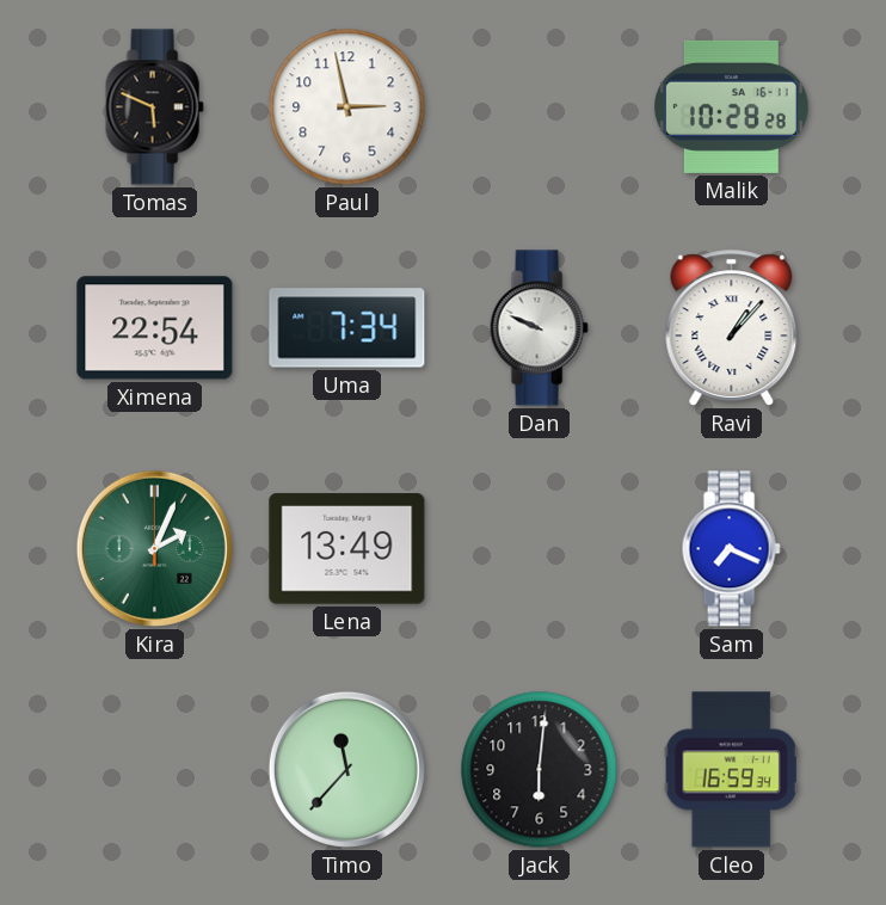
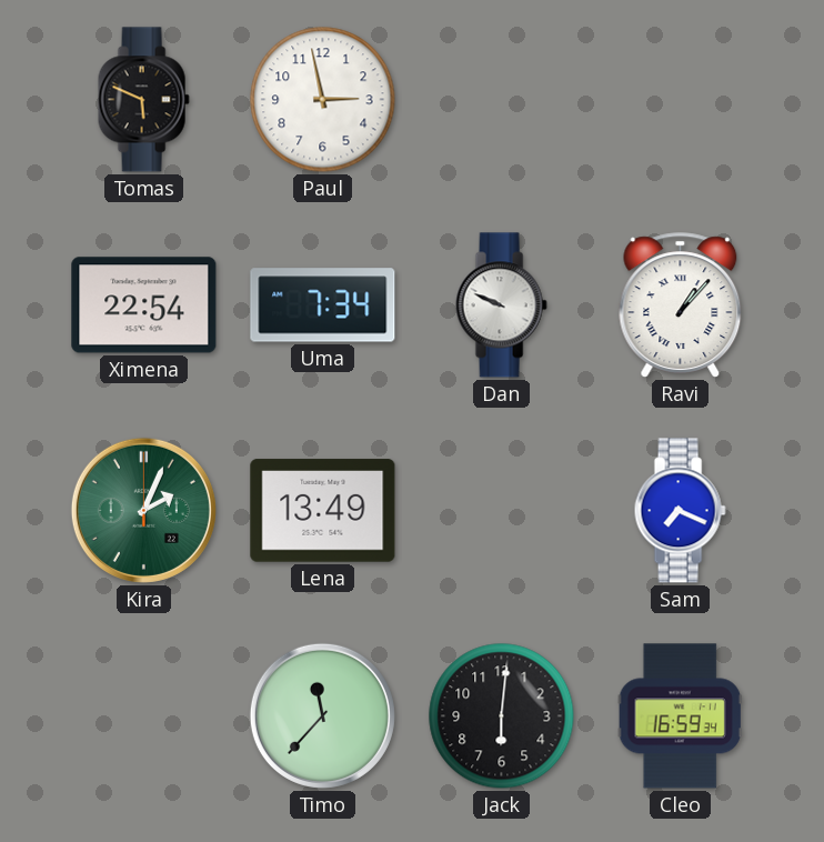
Malik: 10:28 -> none
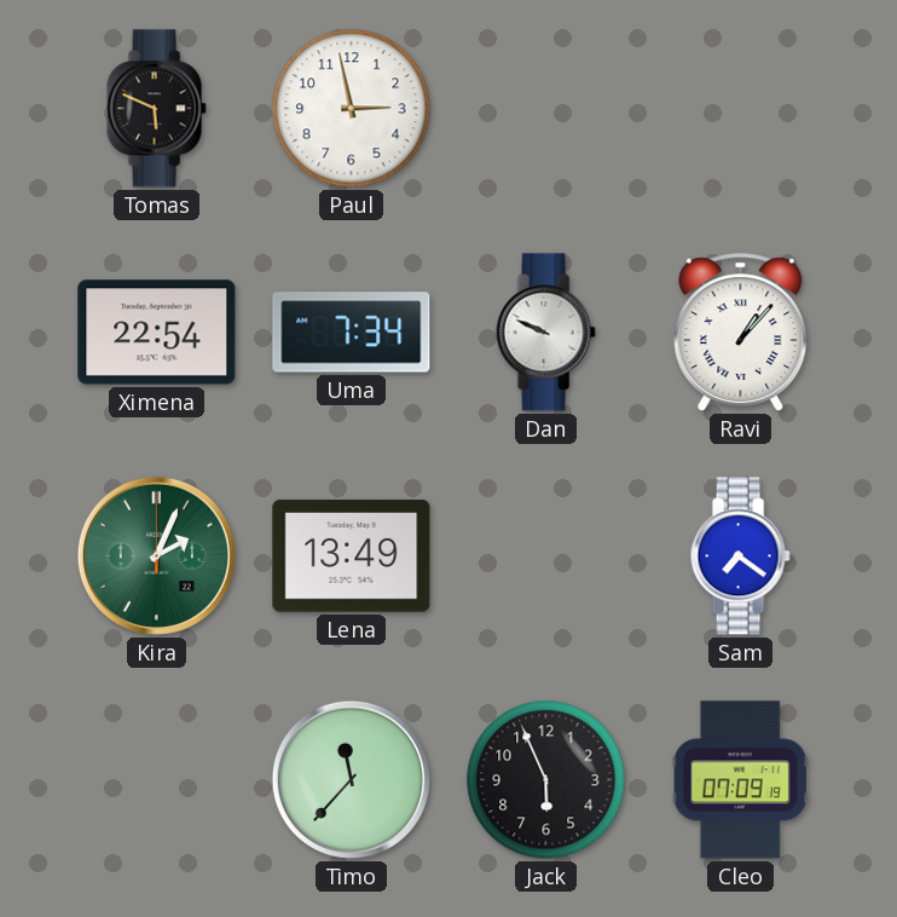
Sam: 7:19 -> 7:21
Jack: 6:01 -> 5:56
Cleo: 16:59 -> 07:09
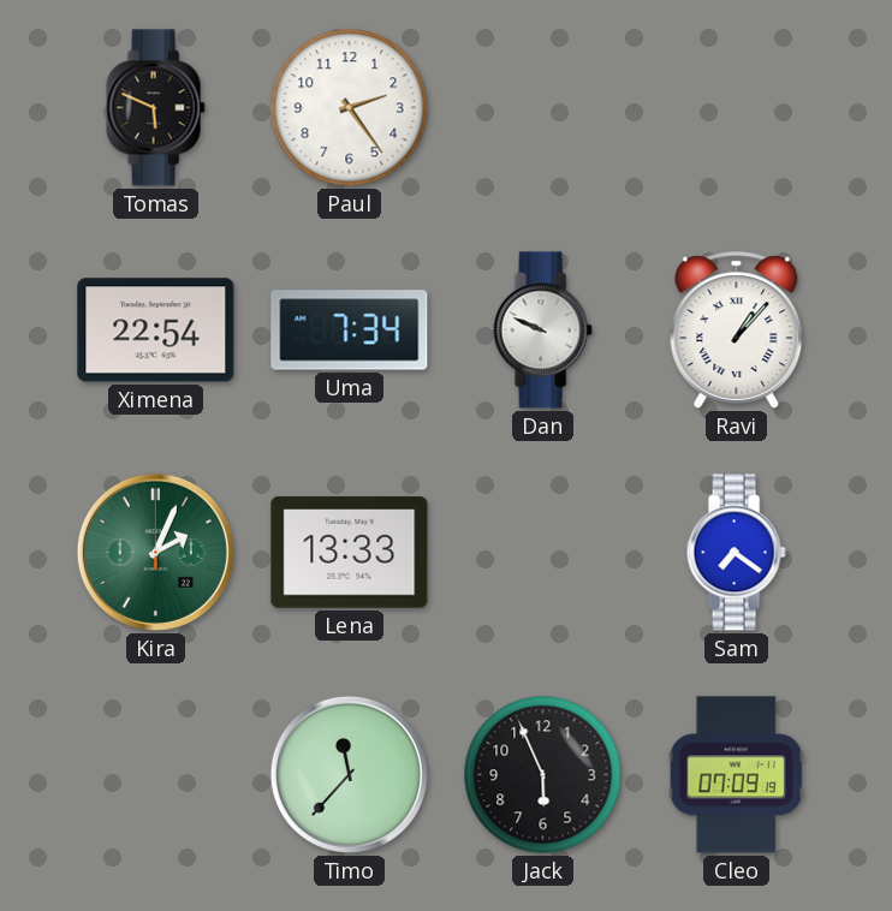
Paul: 2:58 -> 2:24
Lena: 13:49 -> 13:33
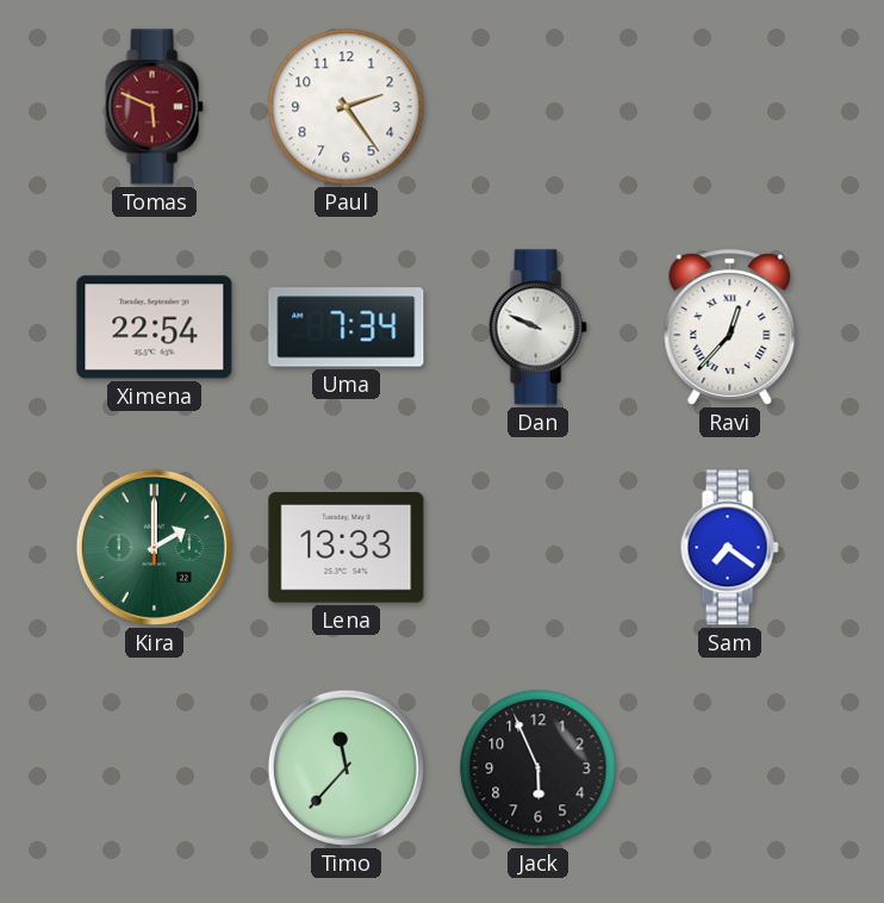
Tomas dial: black -> burgundy
Ravi: 1:07 -> 12:37
Kira: 2:04 -> 2:00
Cleo: 07:09 -> none
